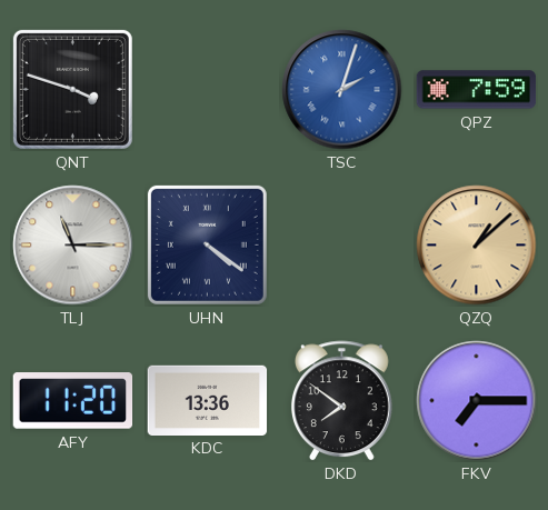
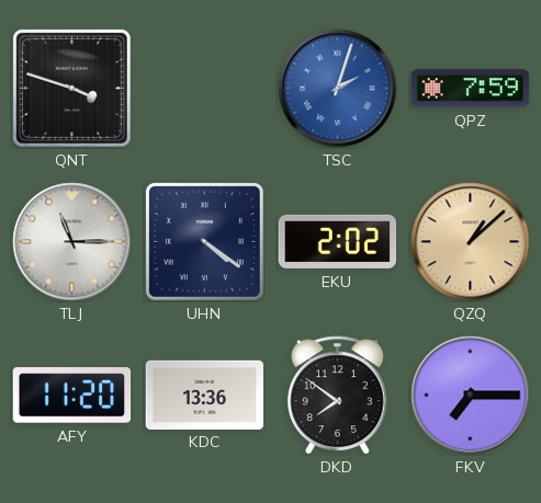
EKU: none -> 2:02
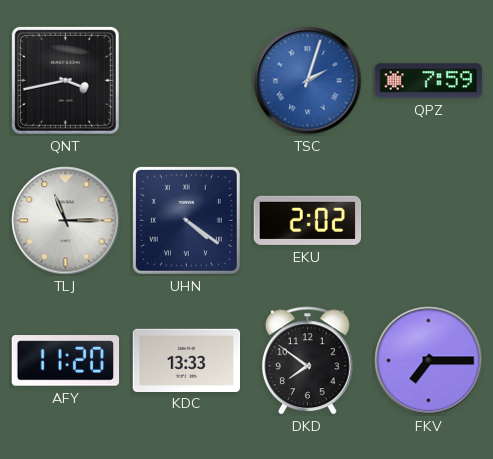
QNT: 3:48 -> 3:43
QZQ: 1:08 -> none
KDC: 13:36 -> 13:33
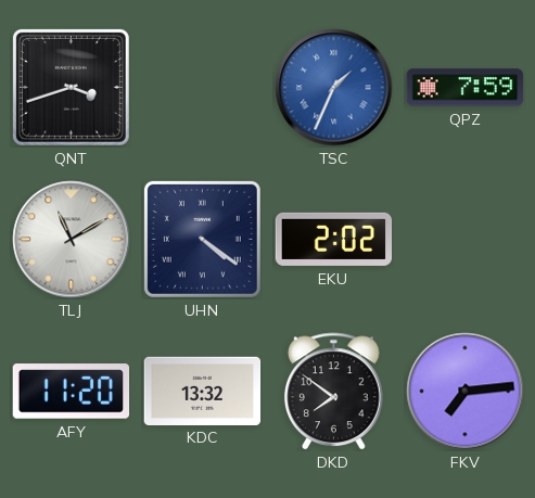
QNT: 3:43 -> 3:42
TSC: 2:03 -> 1:34
TLJ: 11:15 -> 11:10
KDC: 13:33 -> 13:32
FKV: 7:15 -> 7:14
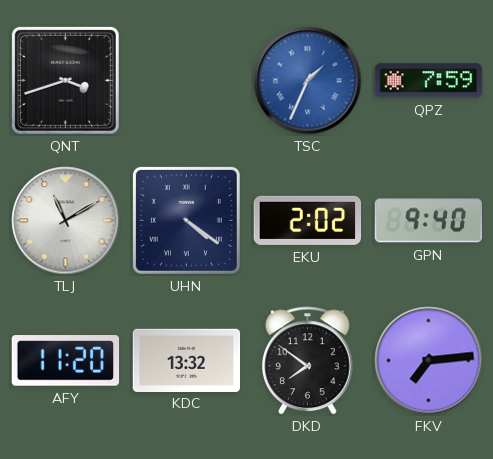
GPN: none -> 9:40
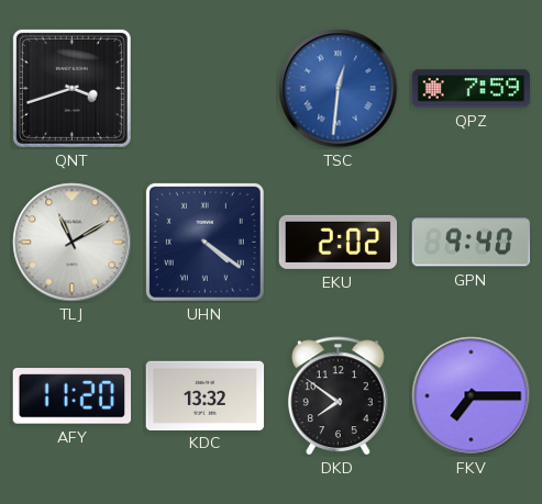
TSC: 1:34 -> 12:31
FKV: 7:14 -> 7:15
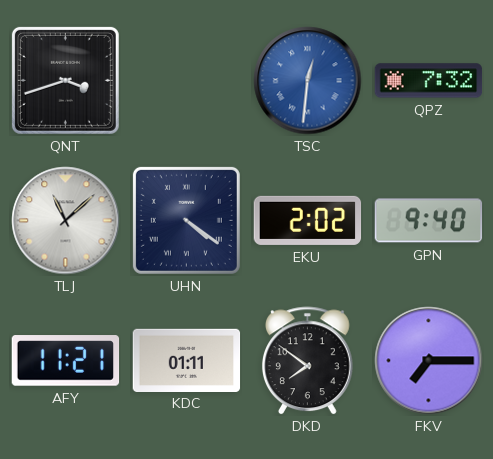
QPZ: 7:59 -> 7:32
TLJ: 11:10 -> 11:08
AFY: 11:20 -> 11:21
KDC: 13:32 -> 01:11
